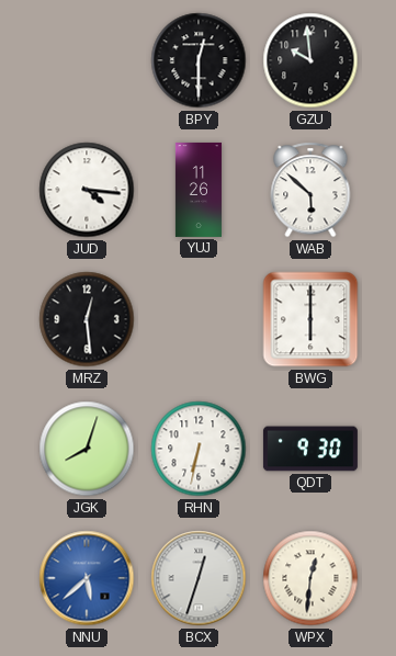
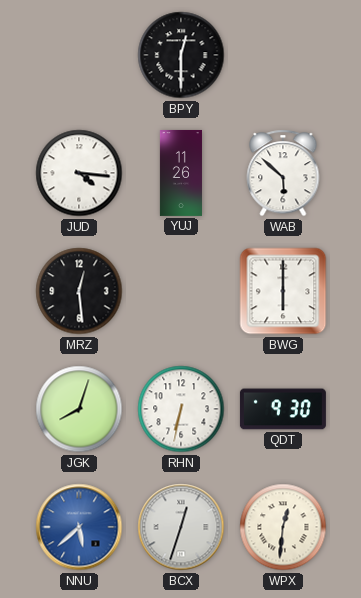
GZU: 9:59 -> none
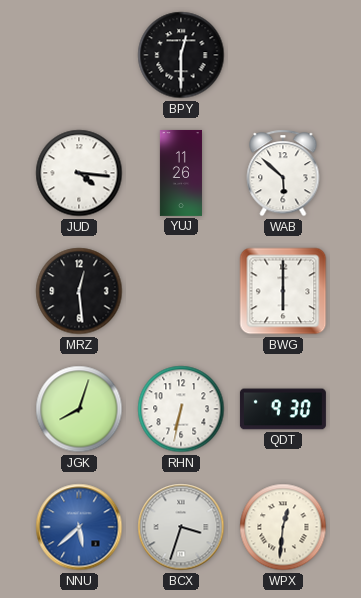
BCX: 12:33 -> 3:33
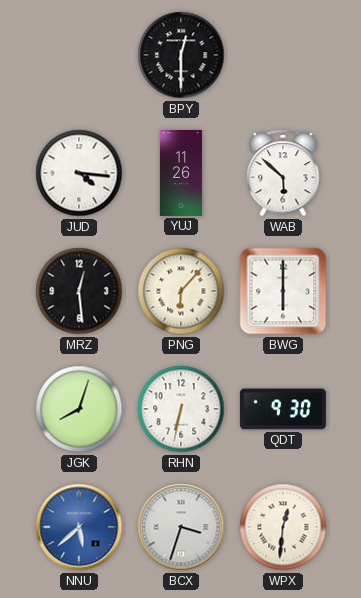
PNG: none -> 6:07
